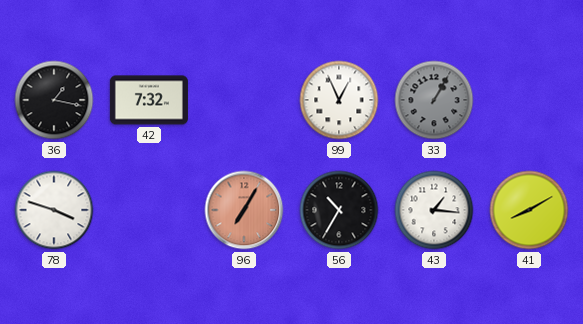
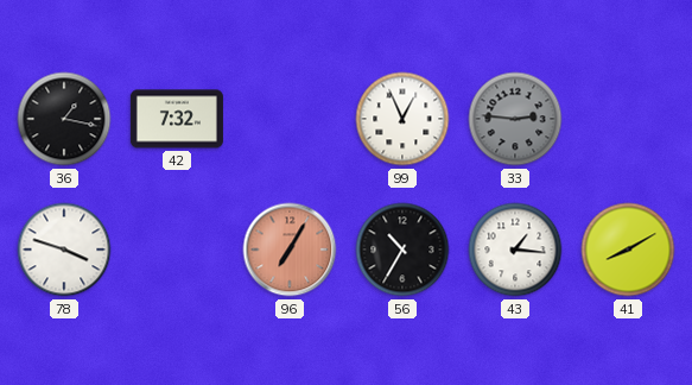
33: 1:05 -> 2:46
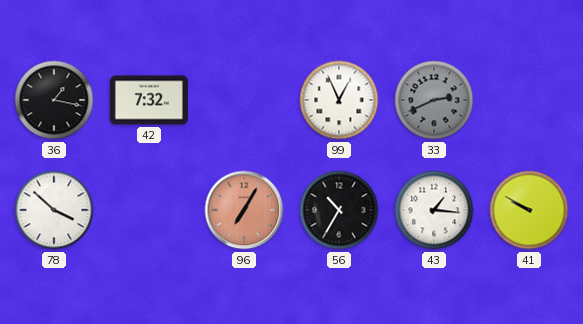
33: 2:46 -> 2:41
78: 3:48 -> 3:52
41: 8:10 -> 9:50
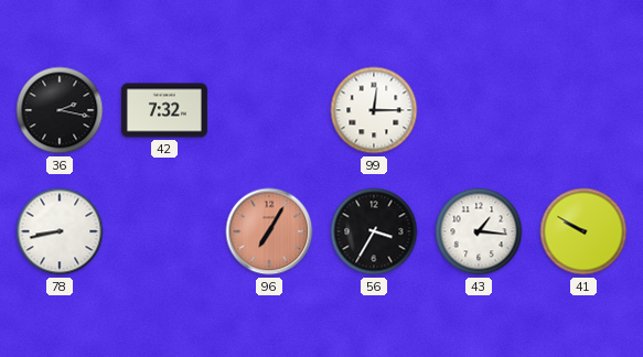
36: 1:17 -> 2:17
99: 12:56 -> 12:15
33: 2:41 -> none
78: 3:52 -> 8:43
56: 10:35 -> 3:35
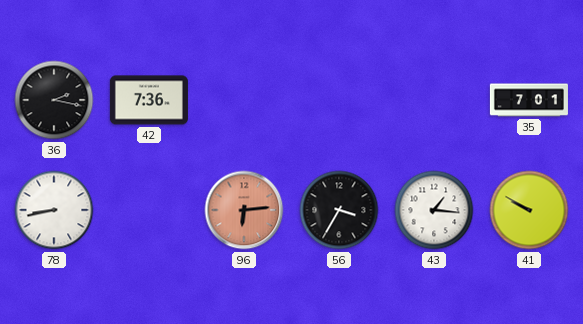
42: 7:32 -> 7:36
99: 12:15 -> none
35: none -> 7:01
96: 7:05 -> 6:14
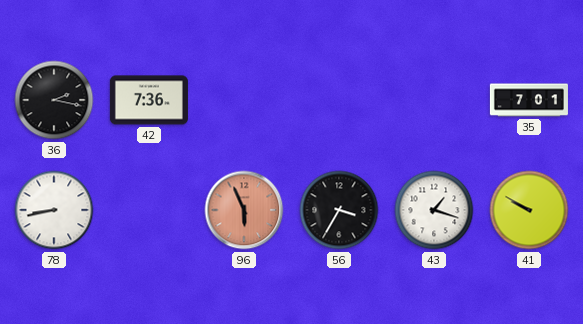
96: 6:14 -> 5:56
43: 1:16 -> 1:18
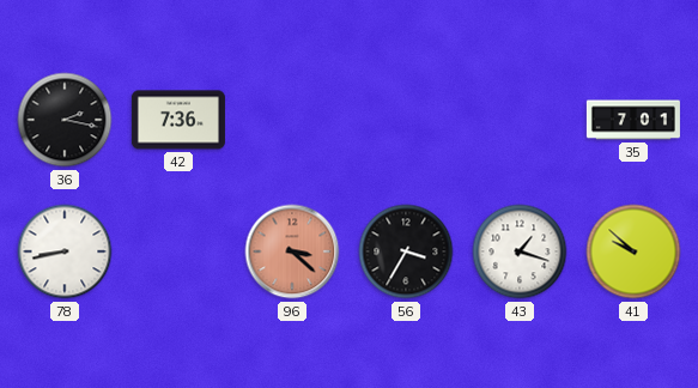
96: 5:56 -> 3:22
41: 9:50 -> 9:52
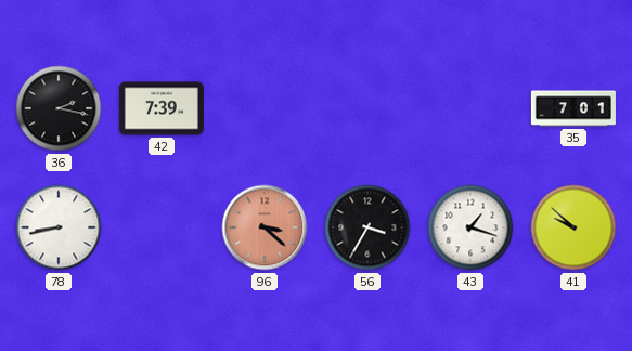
42: 7:36 -> 7:39
